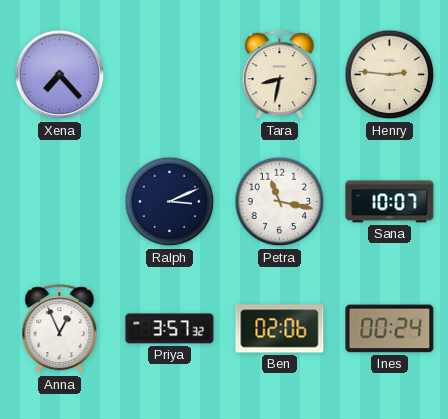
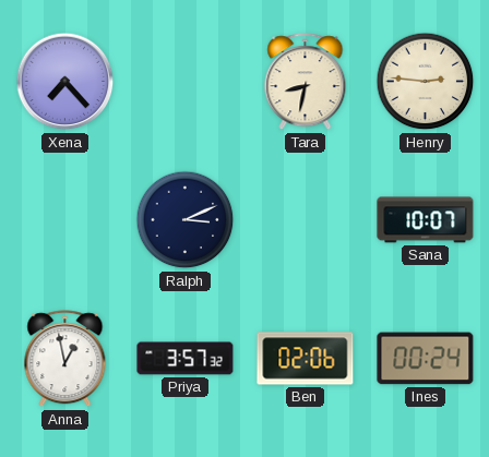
Petra: 11:17 -> none
Anna: 12:56 -> 12:58
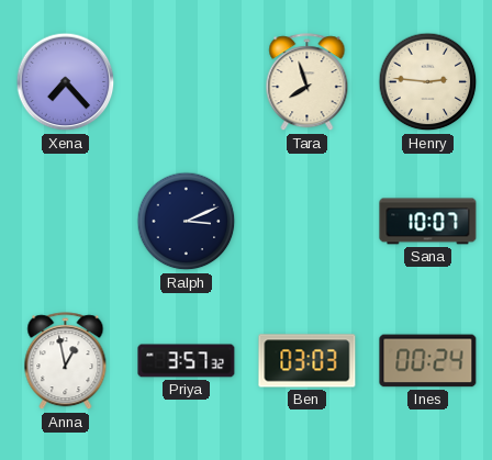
Tara: 8:32 -> 7:57
Ben: 02:06 -> 03:03
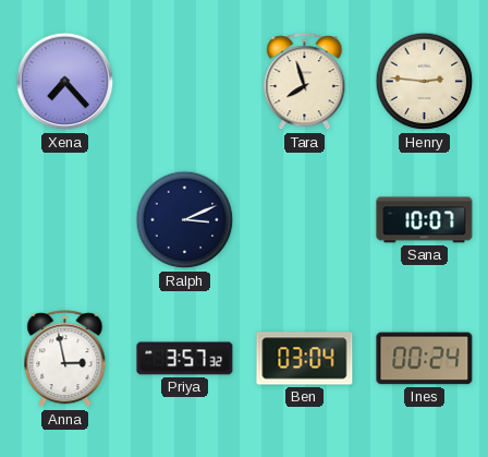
Anna: 12:58 -> 2:58
Ben: 03:03 -> 03:04
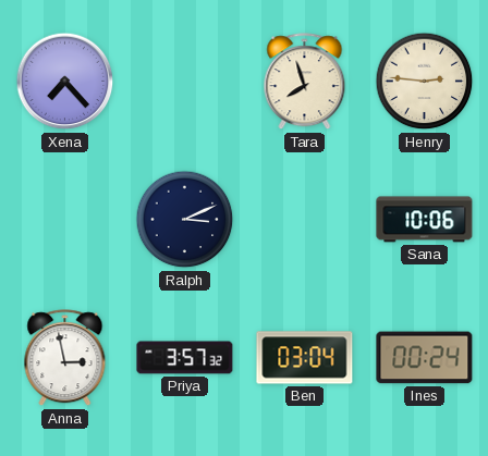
Sana: 10:07 -> 10:06
